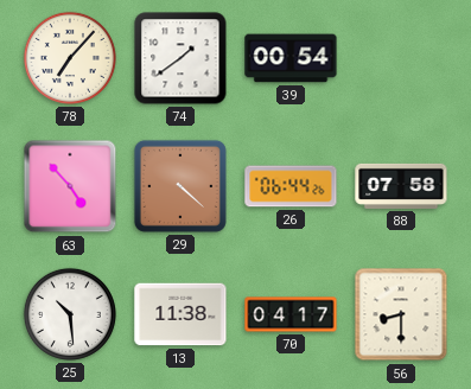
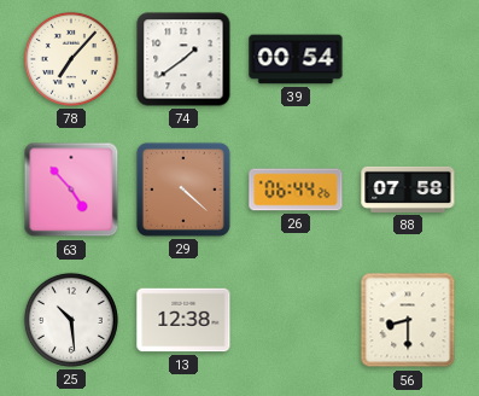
13: 11:38 -> 12:38
70: 04:17 -> none
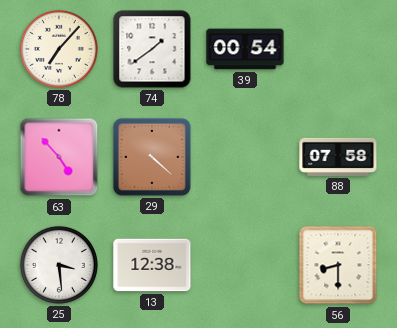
26: 06:44 -> none
25: 10:29 -> 3:29
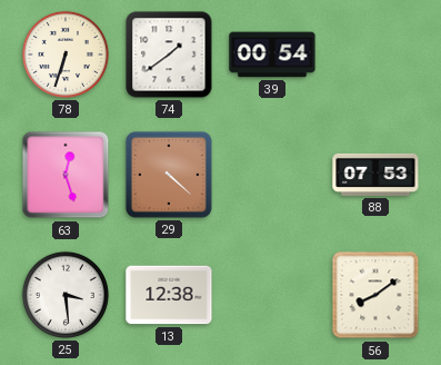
78: 7:07 -> 6:33
63: 4:53 -> 12:27
88: 07:58 -> 07:53
56: 8:30 -> 8:09
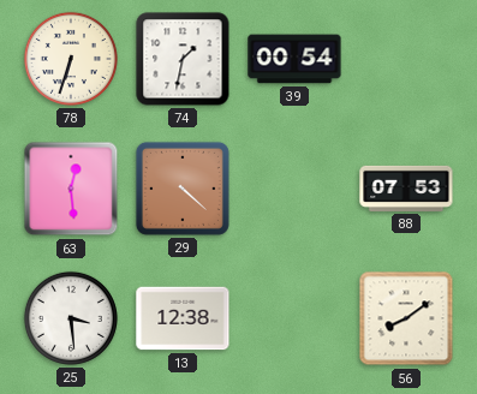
74: 1:39 -> 1:32
63: 12:27 -> 12:29
